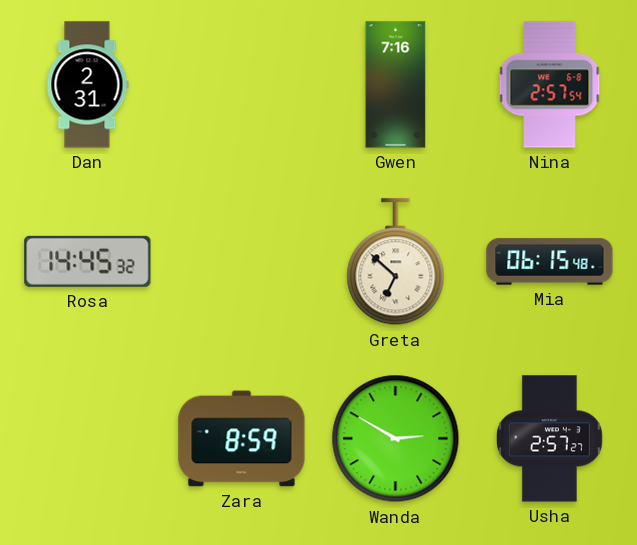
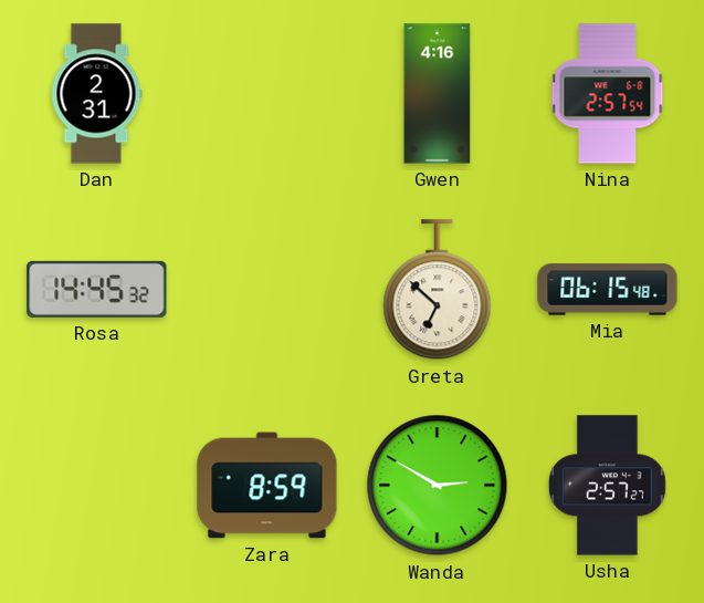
Gwen: 7:16 -> 4:16
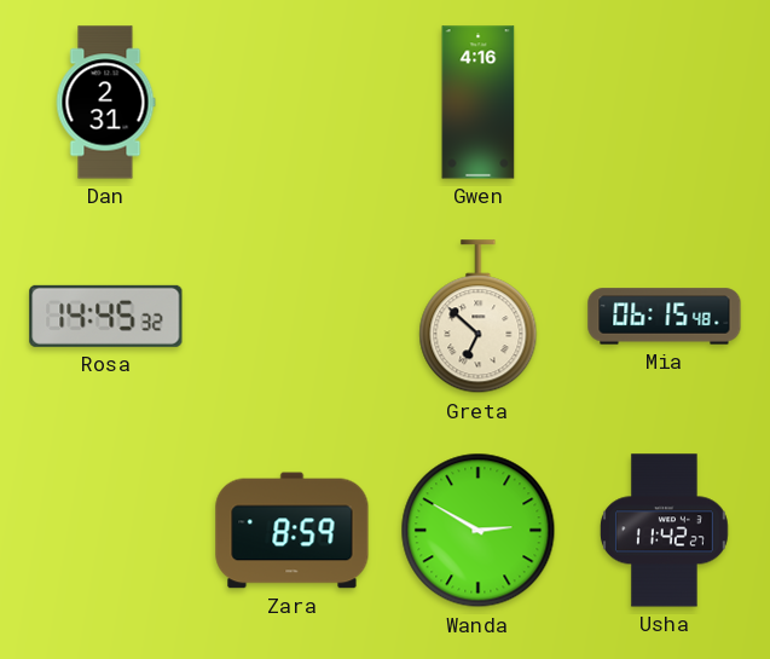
Nina: 2:57 -> none
Usha: 2:57 -> 11:42
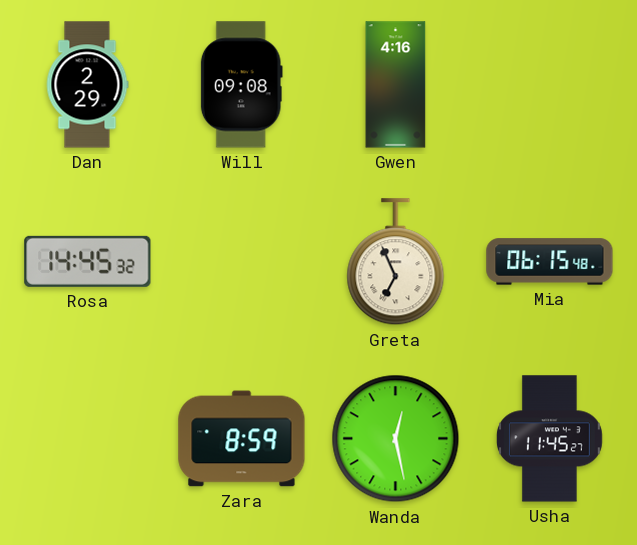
Dan: 2:31 -> 2:29
Will: none -> 09:08
Greta: 6:52 -> 6:56
Wanda: 2:50 -> 12:28
Usha: 11:42 -> 11:45
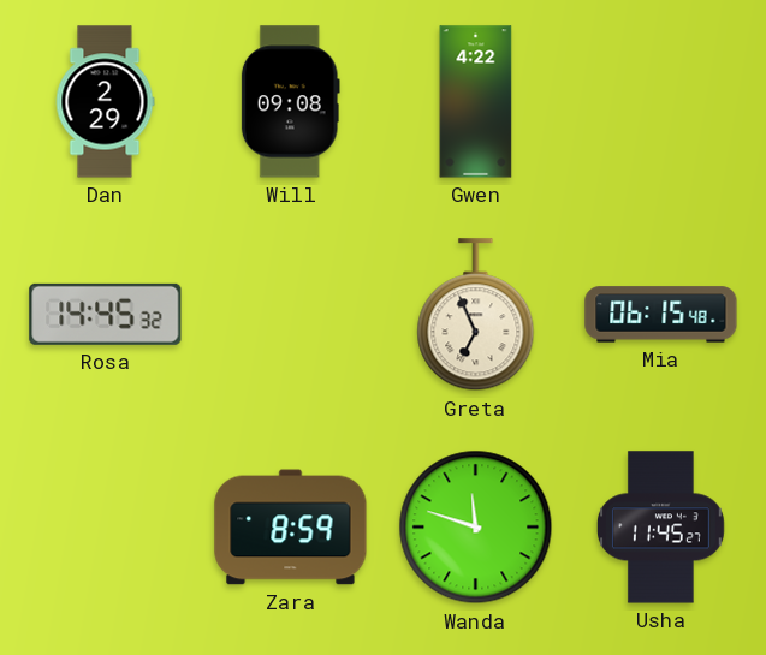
Gwen: 4:16 -> 4:22
Wanda: 12:28 -> 11:48
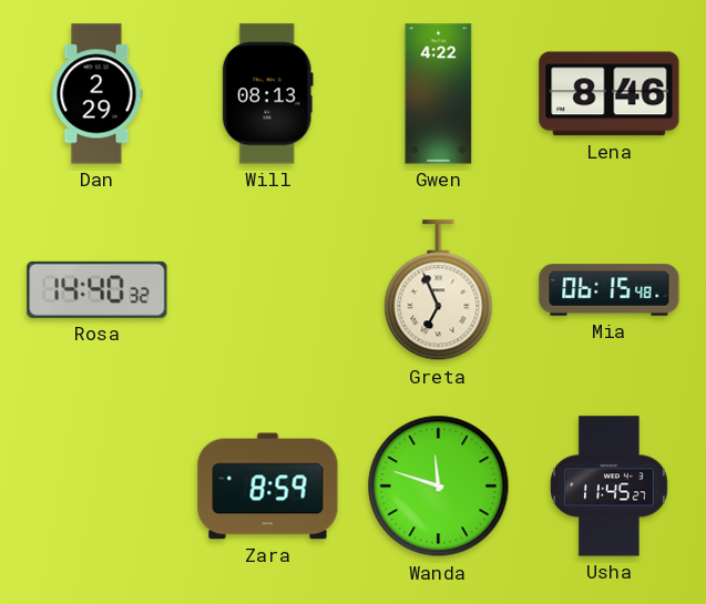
Will: 09:08 -> 08:13
Lena: none -> 8:46
Rosa: 14:45 -> 14:40
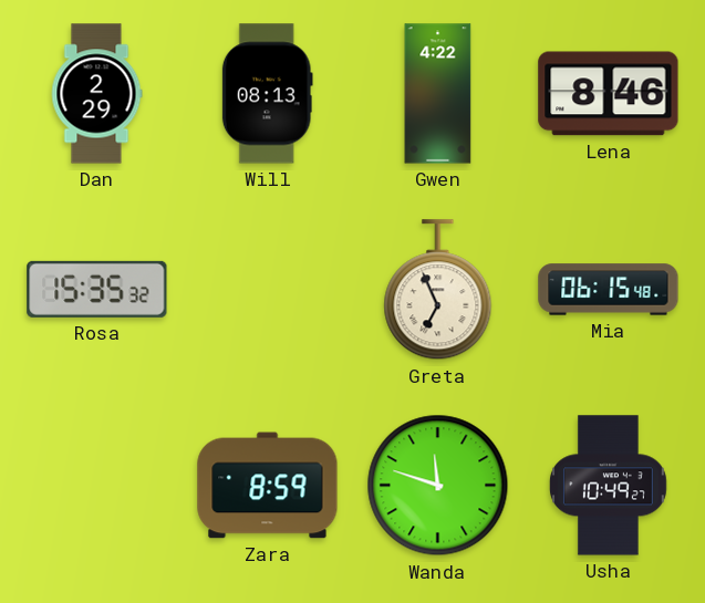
Rosa: 14:40 -> 15:35
Usha: 11:45 -> 10:49
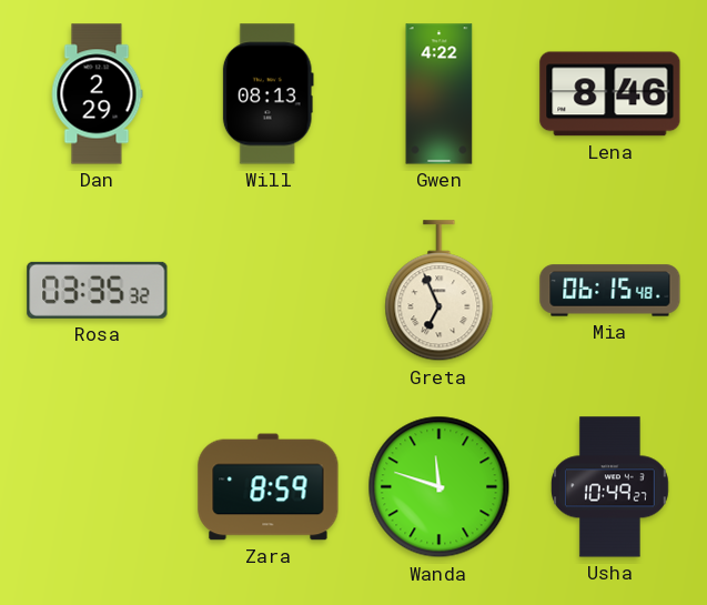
Rosa: 15:35 -> 03:35
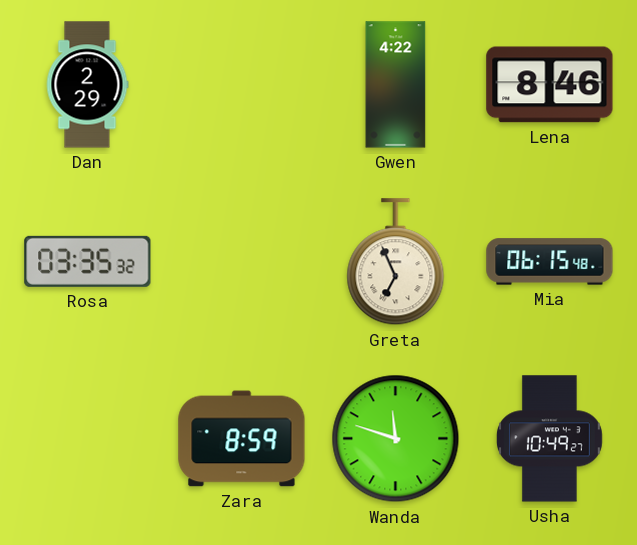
Will: 08:13 -> none
